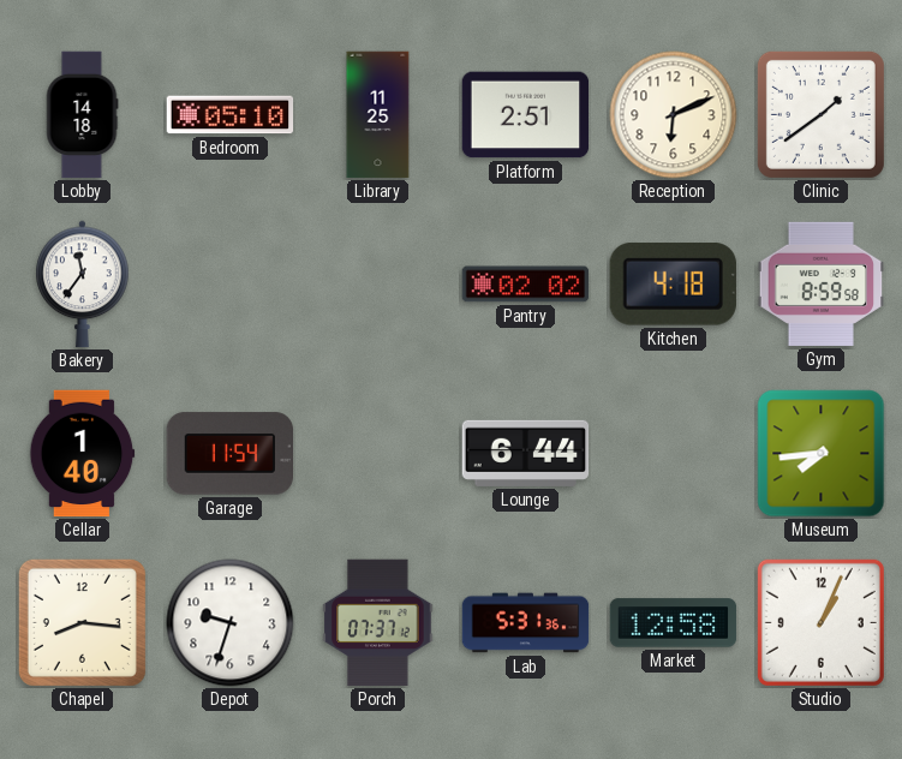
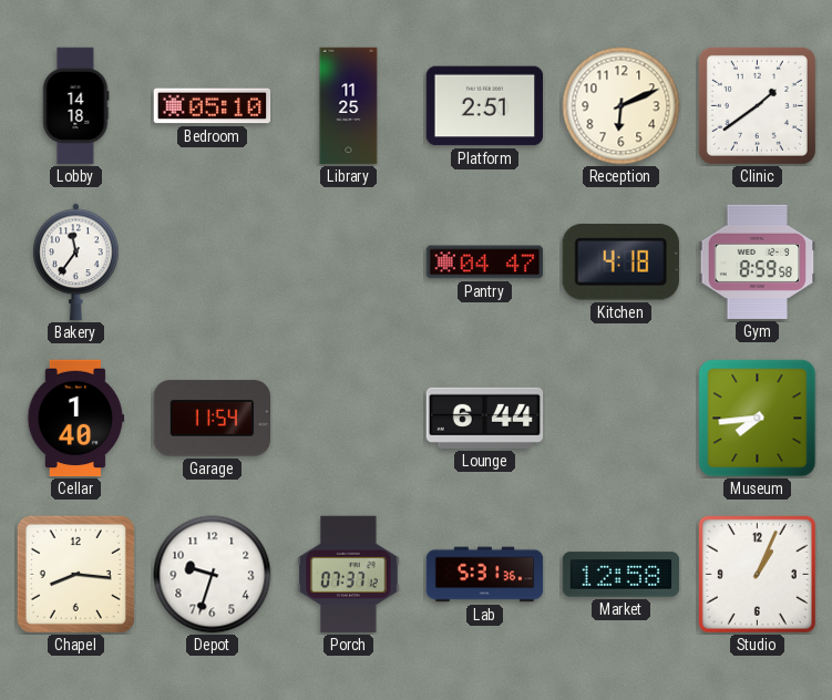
Pantry: 02:02 -> 04:47
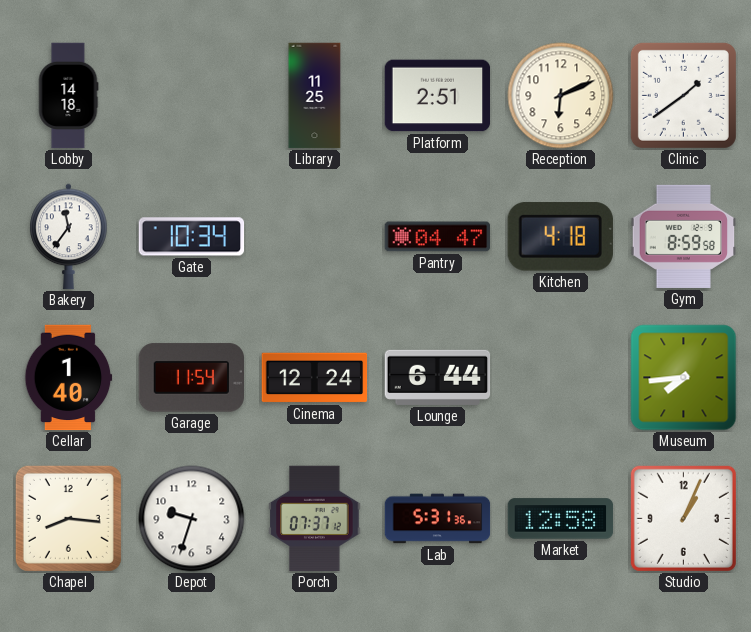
Bedroom: 05:10 -> none
Gate: none -> 10:34
Cinema: none -> 12:24
